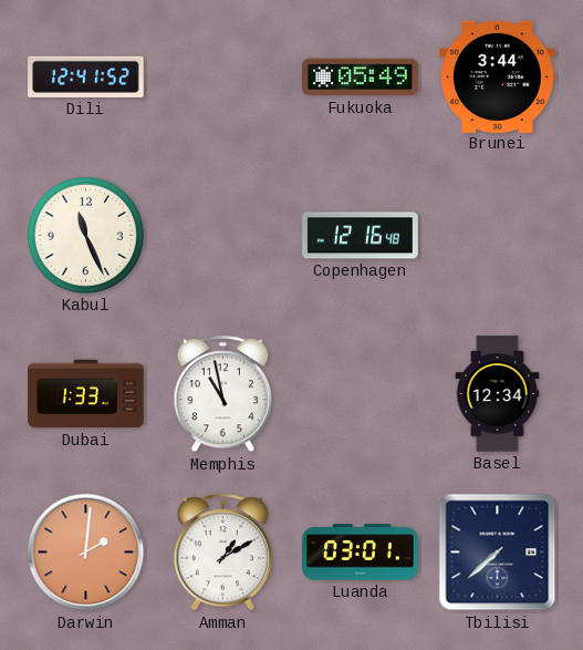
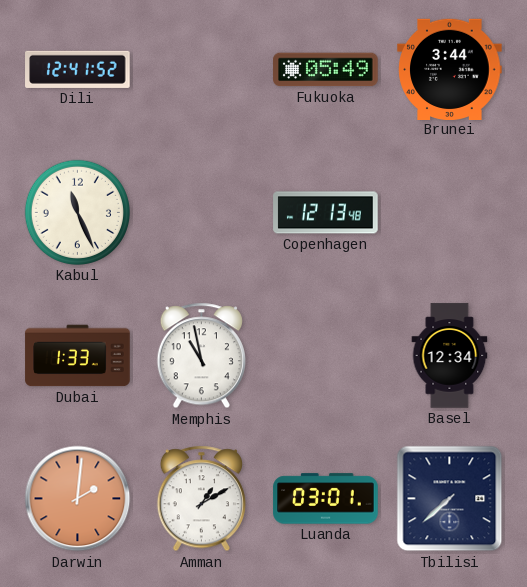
Copenhagen: 12:16 -> 12:13
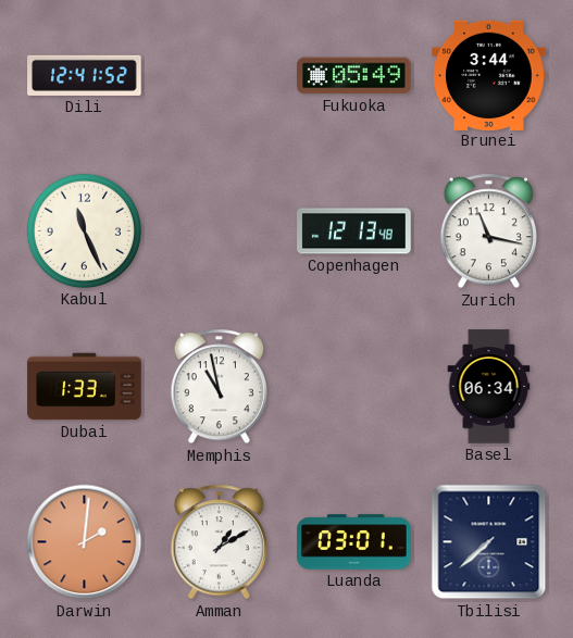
Zurich: none -> 11:17
Basel: 12:34 -> 06:34
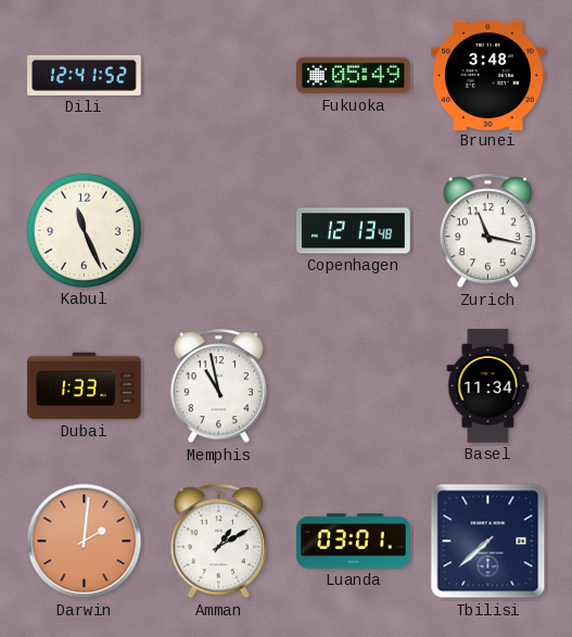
Brunei: 3:44 -> 3:48
Basel: 06:34 -> 11:34
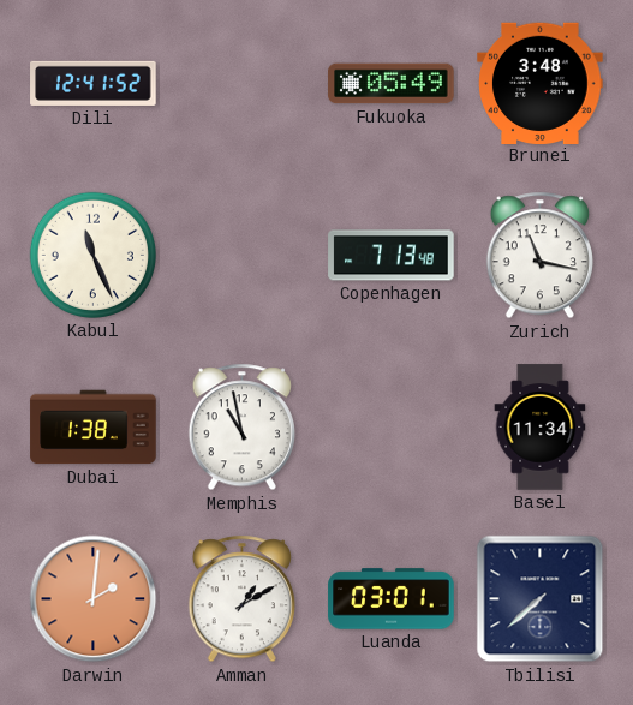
Copenhagen: 12:13 -> 7:13
Dubai: 1:33 -> 1:38
